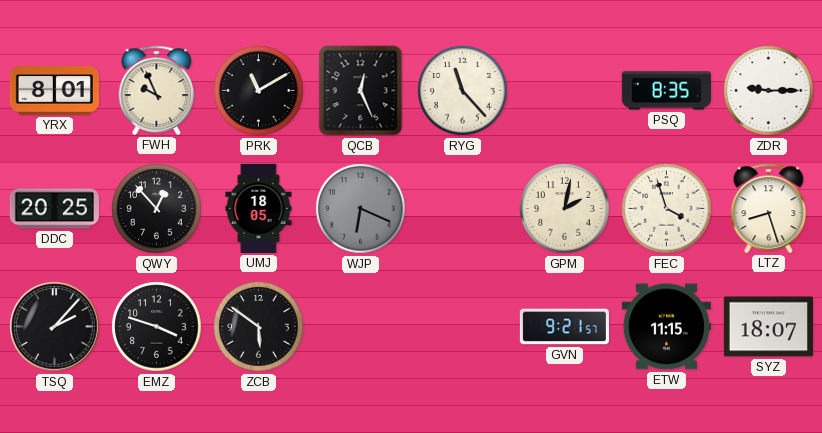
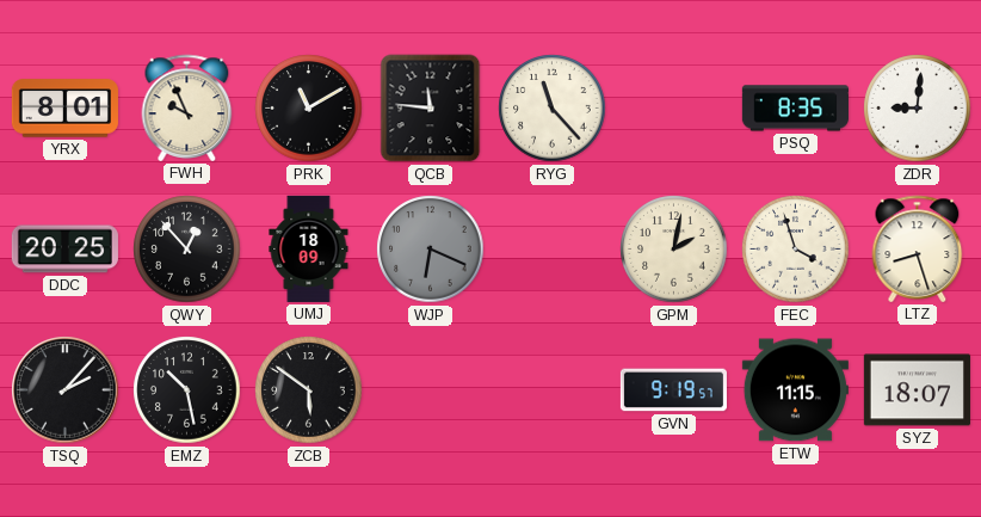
QCB: 12:26 -> 11:46
ZDR: 9:15 -> 9:01
UMJ: 18:05 -> 18:09
EMZ: 3:48 -> 10:28
GVN: 9:21 -> 9:19
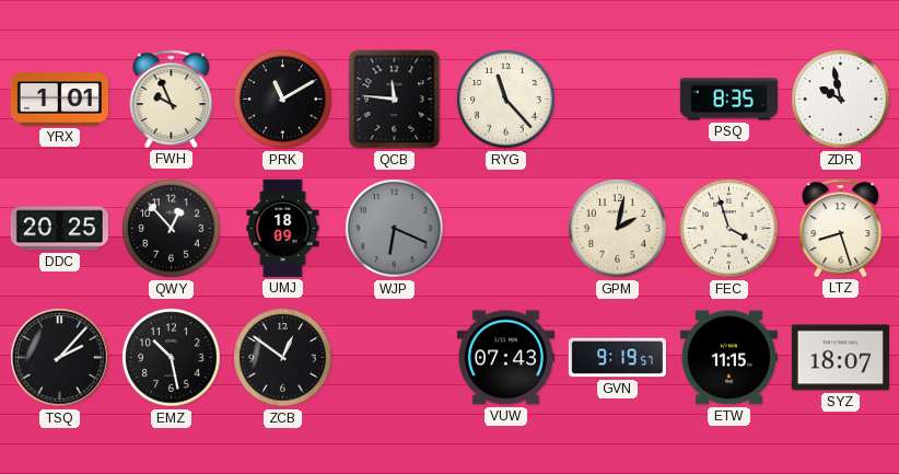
YRX: 8:01 -> 1:01
ZDR: 9:01 -> 9:58
ZCB: 5:51 -> 12:51
VUW: none -> 07:43
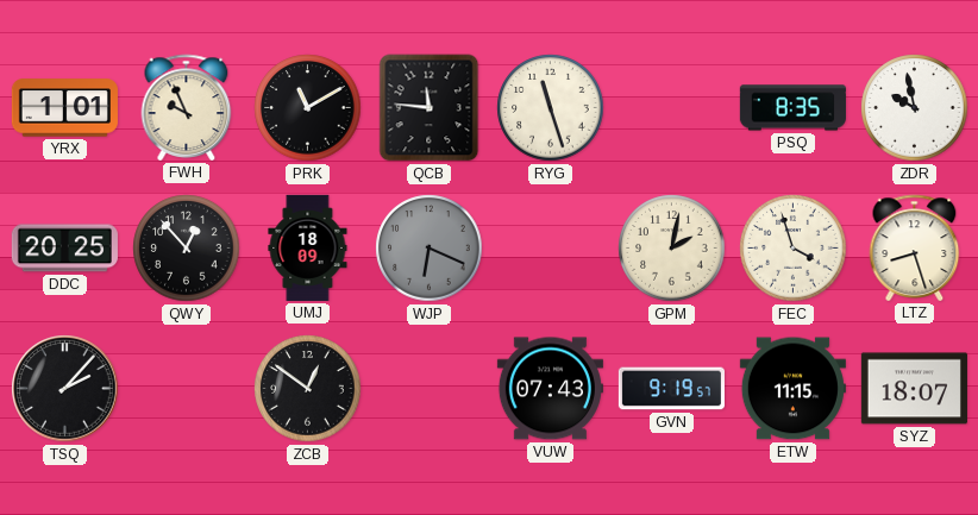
RYG: 11:23 -> 11:27
EMZ: 10:28 -> none
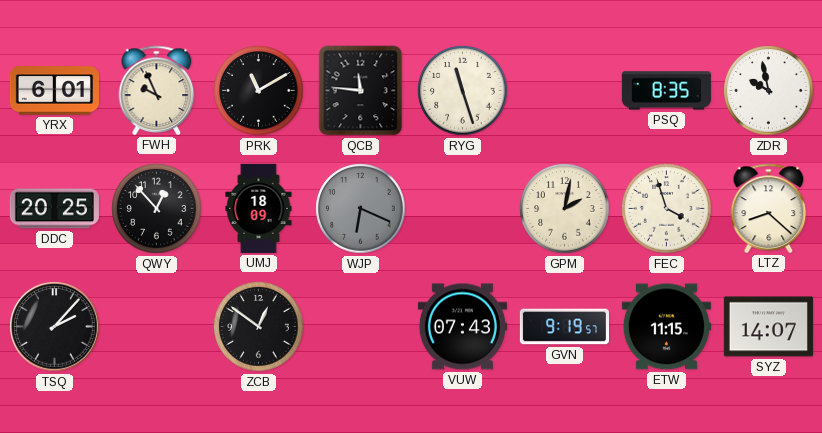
YRX: 1:01 -> 6:01
LTZ: 8:27 -> 8:22
SYZ: 18:07 -> 14:07
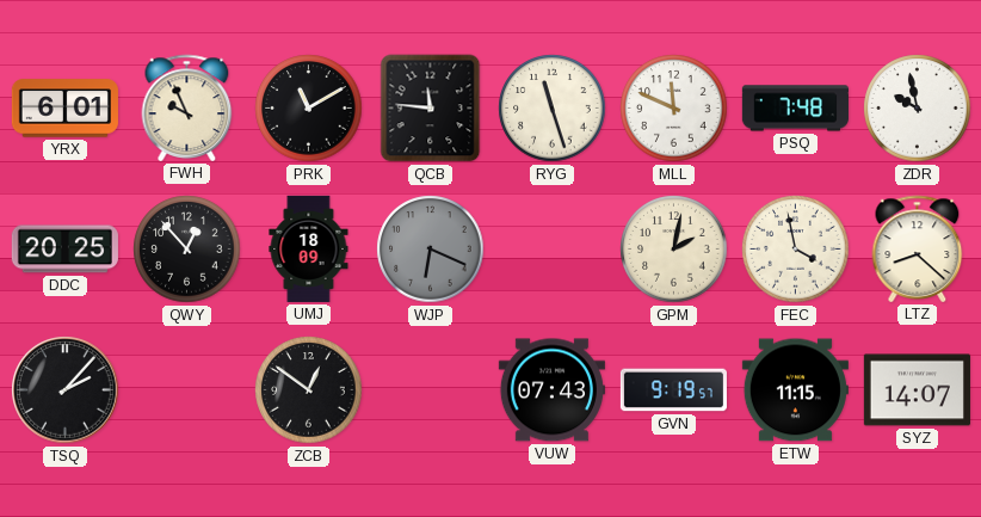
MLL: none -> 11:49
PSQ: 8:35 -> 7:48
FEC: 3:57 -> 3:58
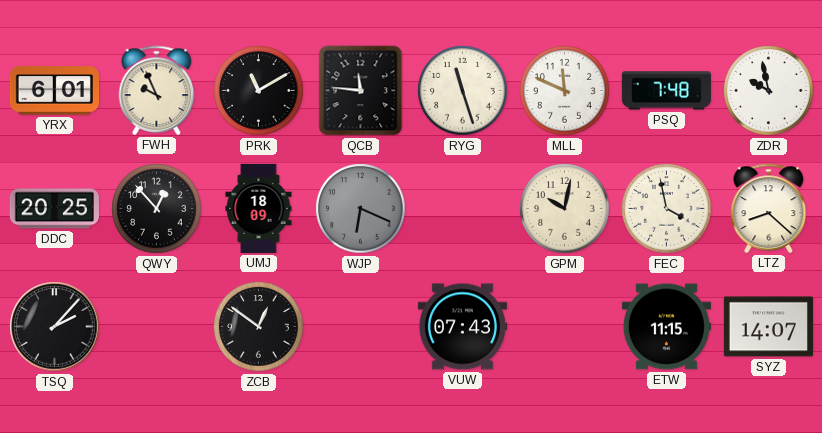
GPM: 2:02 -> 10:02
GVN: 9:19 -> none
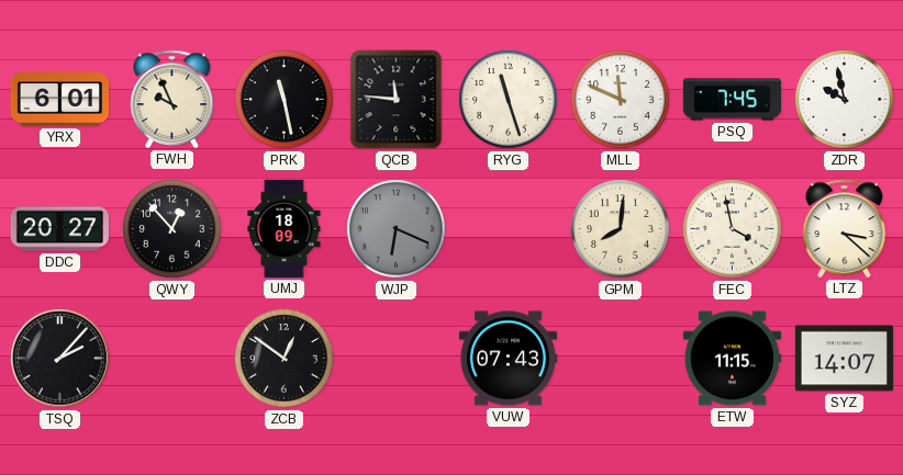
PRK: 11:10 -> 11:28
PSQ: 7:48 -> 7:45
DDC: 20:25 -> 20:27
GPM: 10:02 -> 8:01
LTZ: 8:22 -> 3:22
